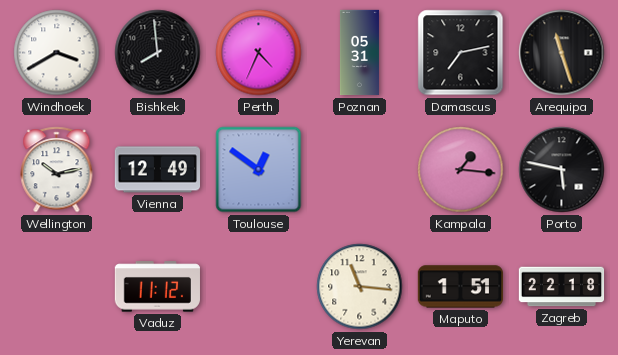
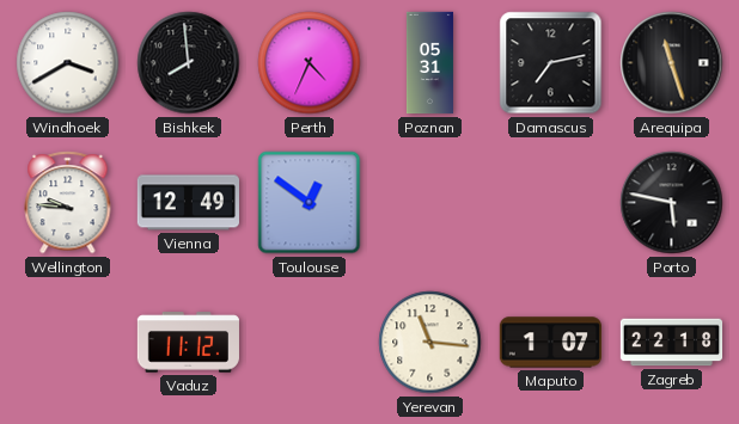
Wellington: 10:13 -> 9:46
Kampala: 1:16 -> none
Maputo: 1:51 -> 1:07
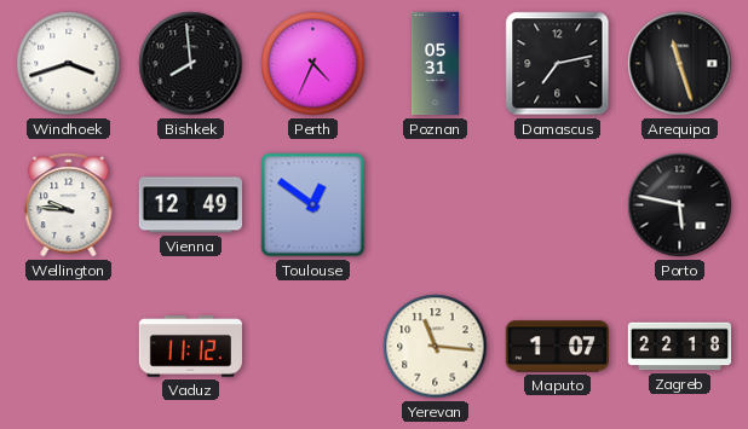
Windhoek: 3:40 -> 3:42
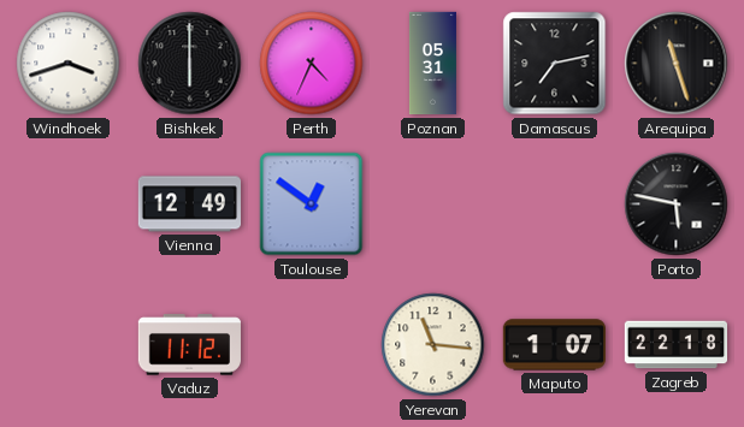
Bishkek: 7:59 -> 6:00
Wellington: 9:46 -> none
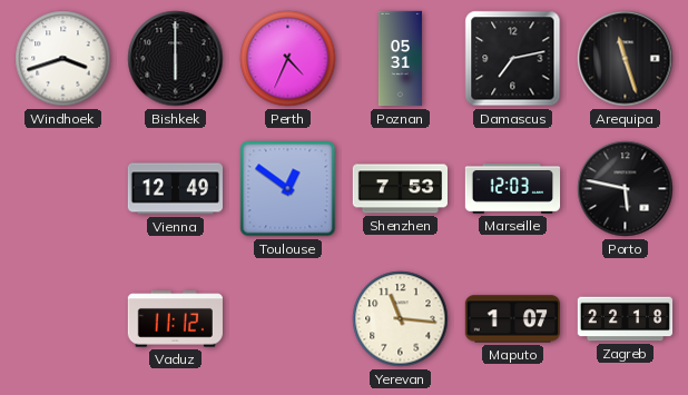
Shenzhen: none -> 7:53
Marseille: none -> 12:03
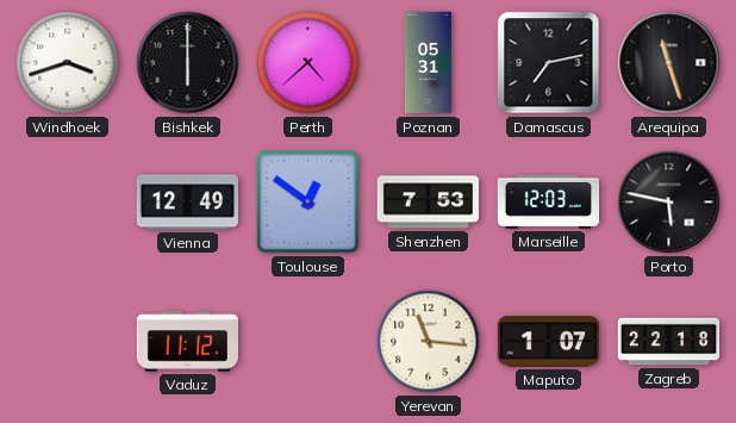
Perth: 4:34 -> 4:38
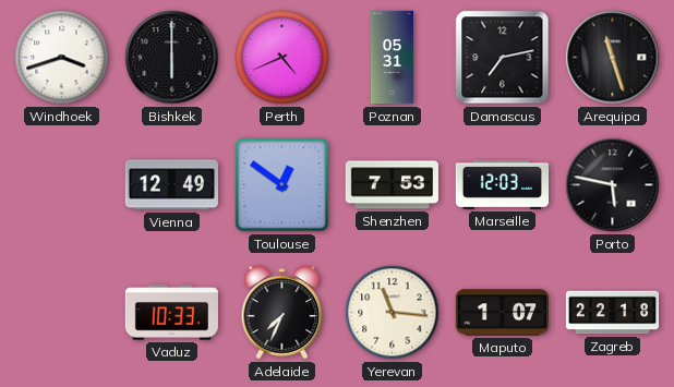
Perth: 4:38 -> 4:41
Vaduz: 11:12 -> 10:33
Adelaide: none -> 7:34
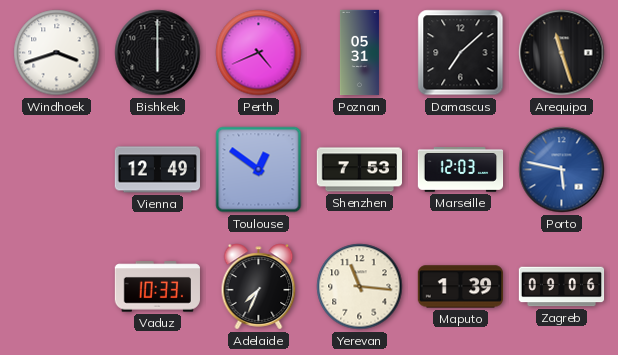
Damascus: 7:13 -> 7:08
Porto dial: black -> blue
Maputo: 1:07 -> 1:39
Zagreb: 22:18 -> 09:06
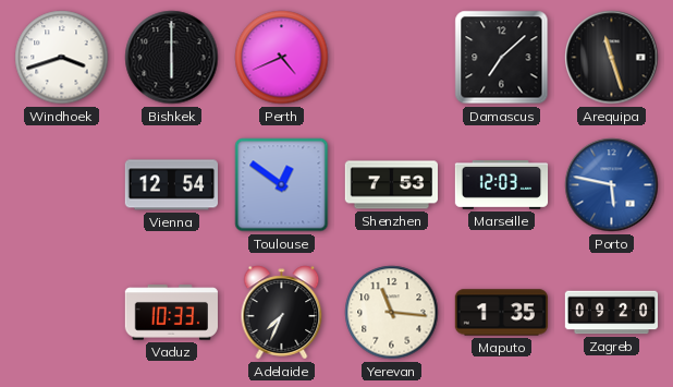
Poznan: 05:31 -> none
Vienna: 12:49 -> 12:54
Maputo: 1:39 -> 1:35
Zagreb: 09:06 -> 09:20
